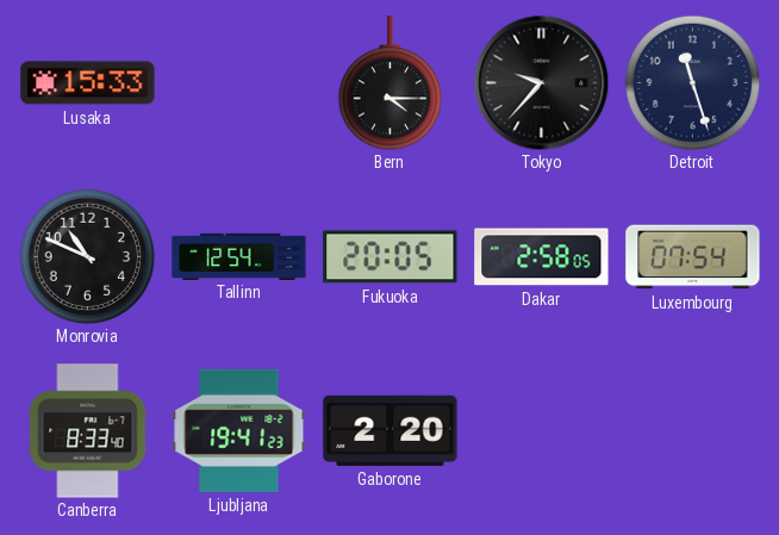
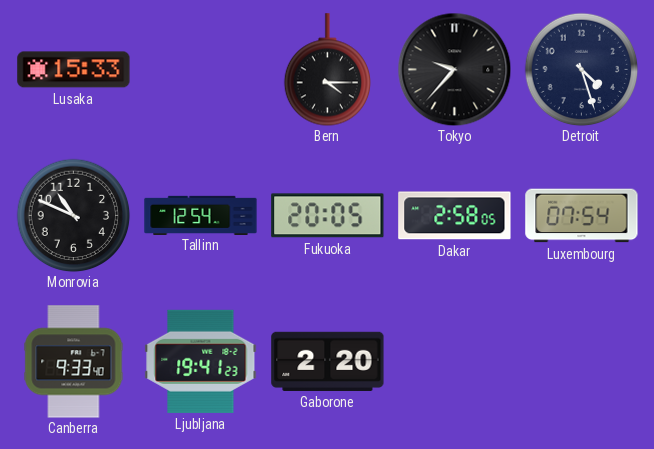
Detroit: 11:27 -> 4:27
Canberra: 8:33 -> 9:33
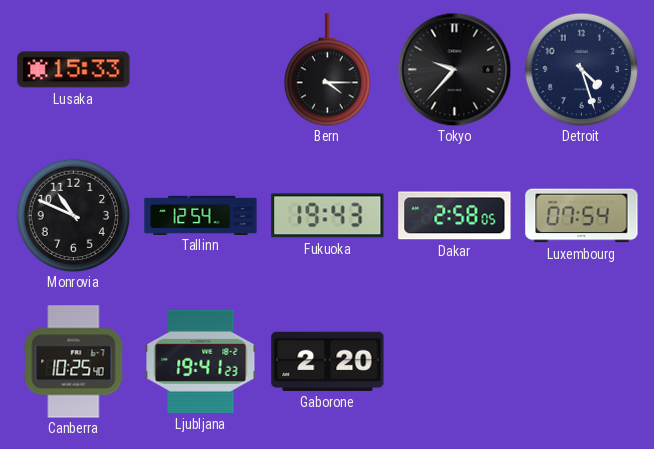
Fukuoka: 20:05 -> 19:43
Canberra: 9:33 -> 10:25
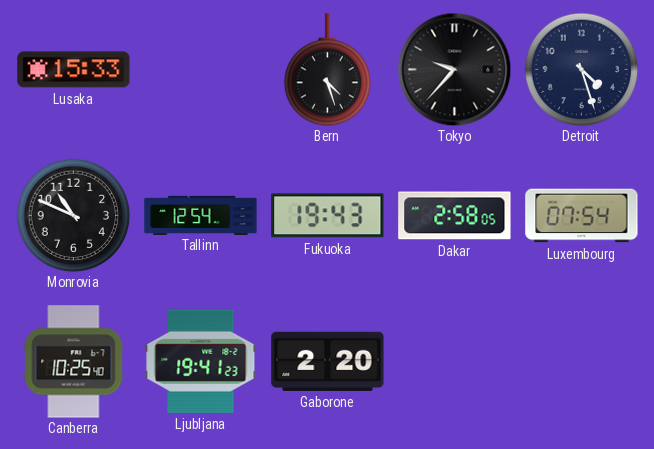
Bern: 4:15 -> 4:27
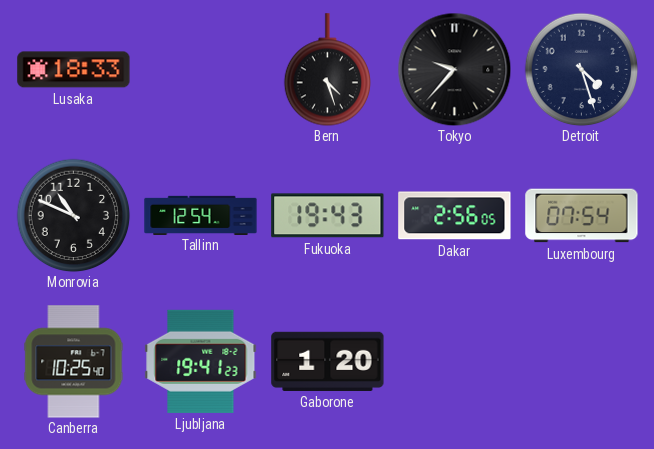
Lusaka: 15:33 -> 18:33
Dakar: 2:58 -> 2:56
Gaborone: 2:20 -> 1:20
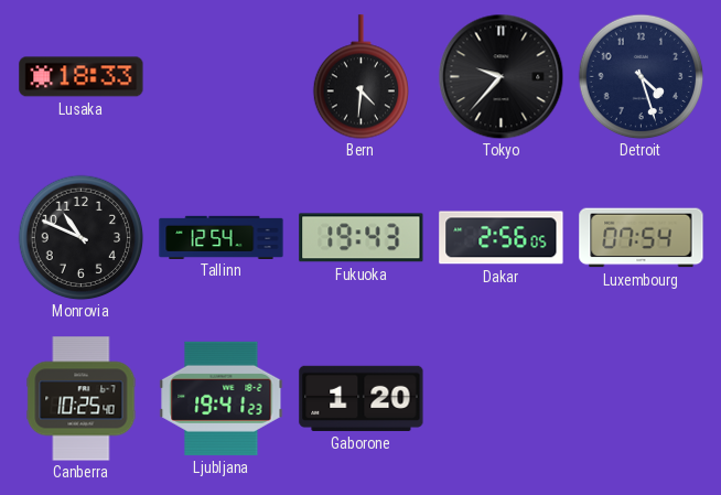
Bern: 4:27 -> 4:31
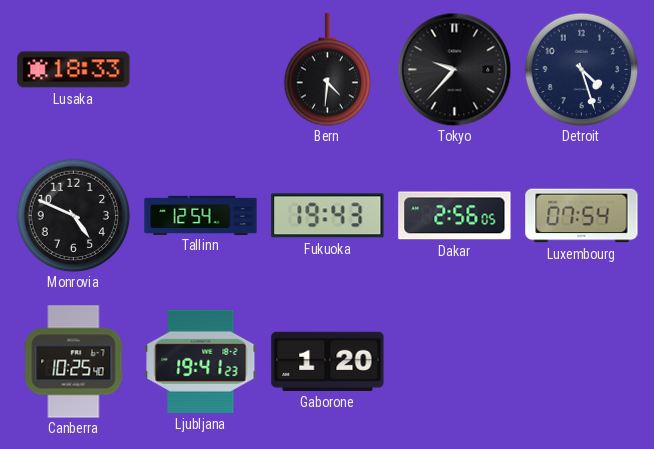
Monrovia: 10:49 -> 4:49
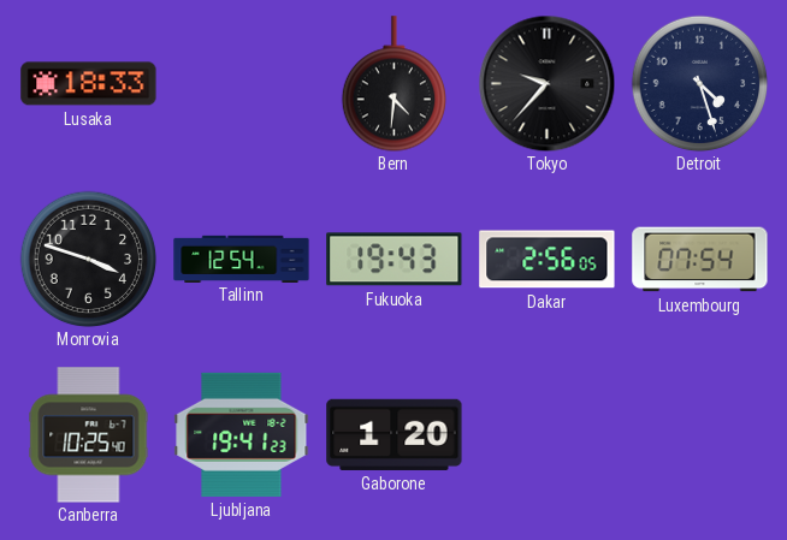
Monrovia: 4:49 -> 3:48
